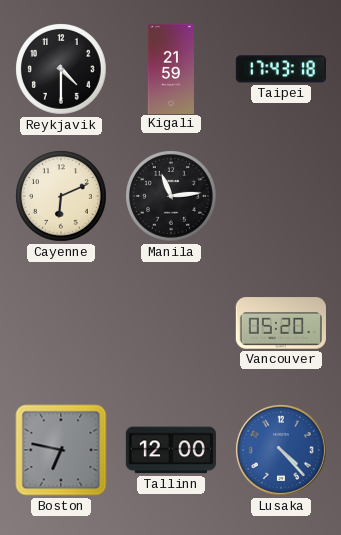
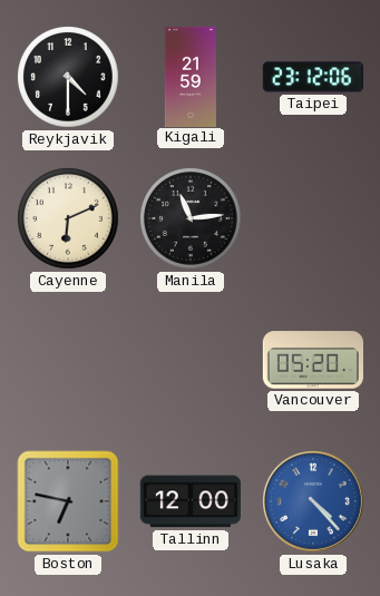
Taipei: 17:43 -> 23:12
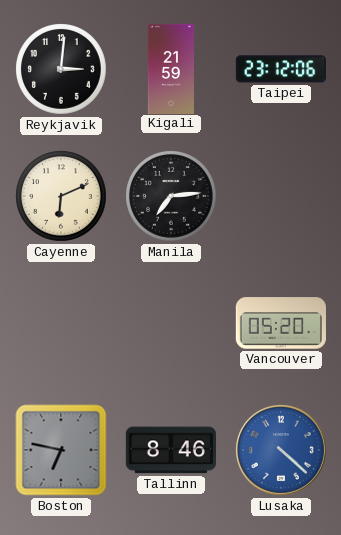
Reykjavik: 4:30 -> 3:01
Manila: 11:14 -> 7:14
Tallinn: 12:00 -> 8:46
Lusaka: 4:23 -> 4:22
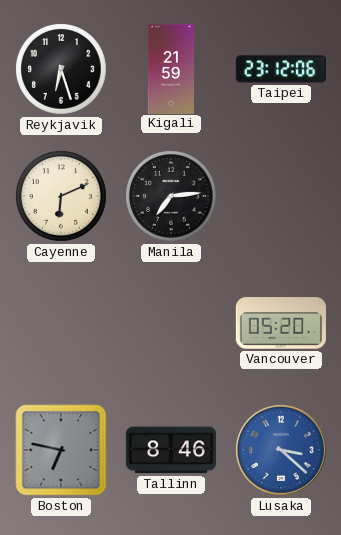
Reykjavik: 3:01 -> 6:27
Lusaka: 4:22 -> 3:22
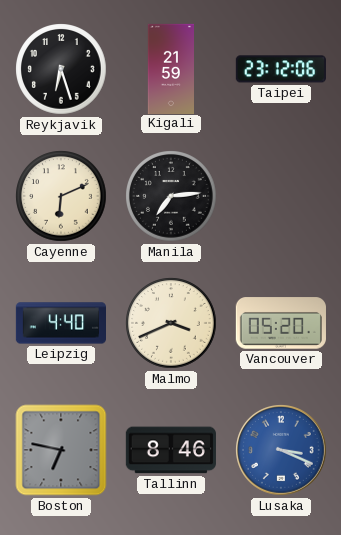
Leipzig: none -> 4:40
Malmo: none -> 3:41
Lusaka: 3:22 -> 3:19
